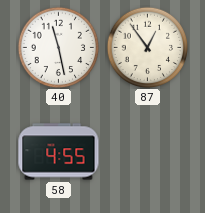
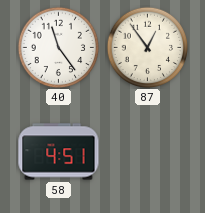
40: 11:28 -> 11:24
58: 4:55 -> 4:51
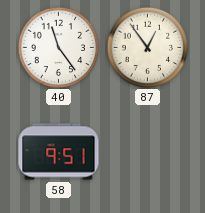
58: 4:51 -> 9:51
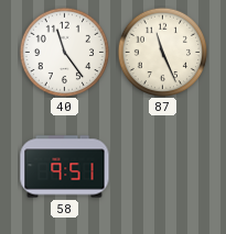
87: 12:54 -> 11:26
